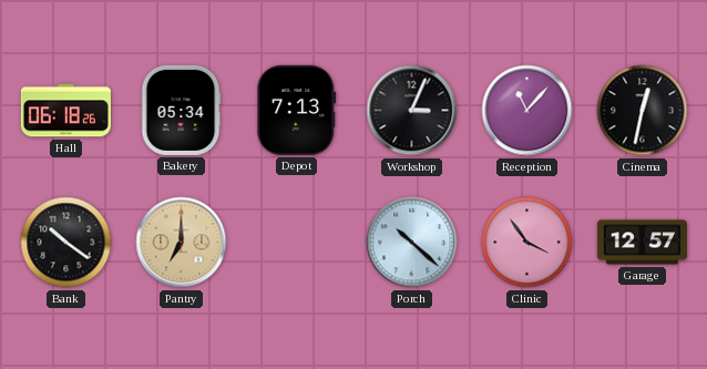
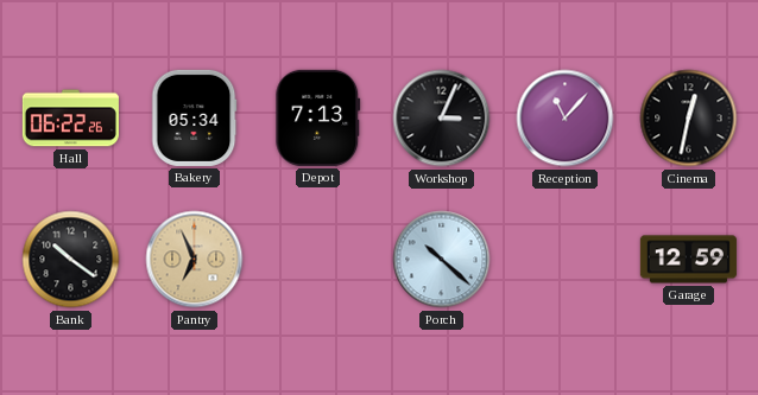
Hall: 06:18 -> 06:22
Pantry: 7:00 -> 6:56
Clinic: 3:54 -> none
Garage: 12:57 -> 12:59
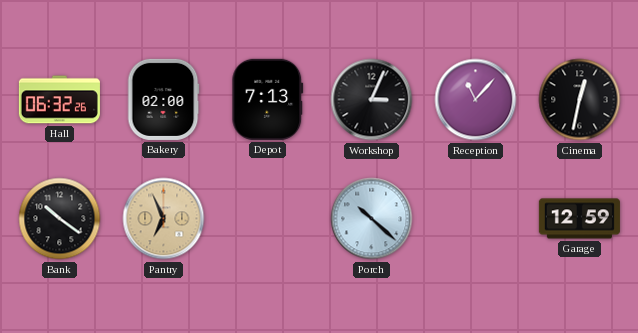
Hall: 06:22 -> 06:32
Bakery: 05:34 -> 02:00
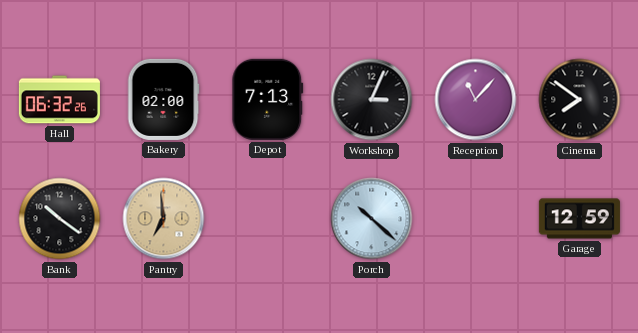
Cinema: 12:32 -> 7:51
Pantry: 6:56 -> 6:59
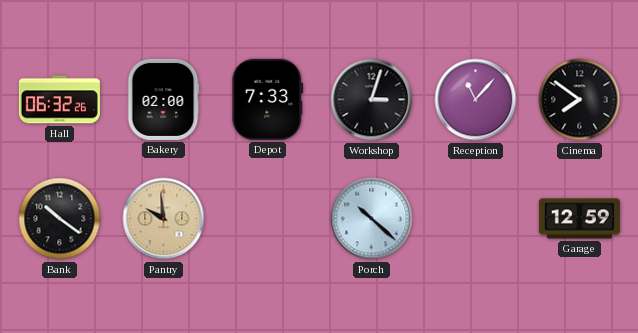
Depot: 7:13 -> 7:33
Workshop: 3:04 -> 3:03
Pantry: 6:59 -> 9:59
